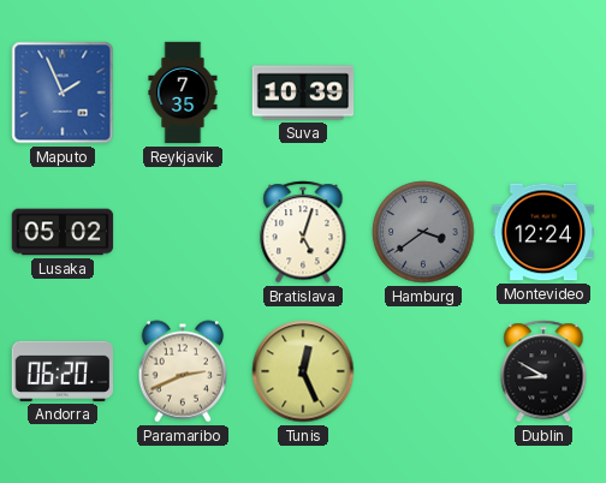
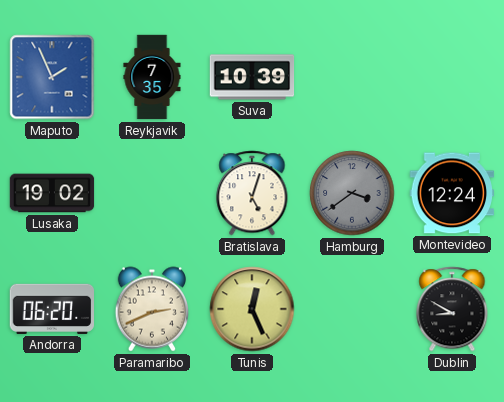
Lusaka: 05:02 -> 19:02
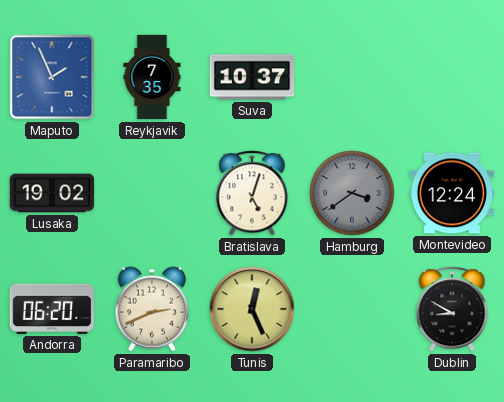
Suva: 10:39 -> 10:37
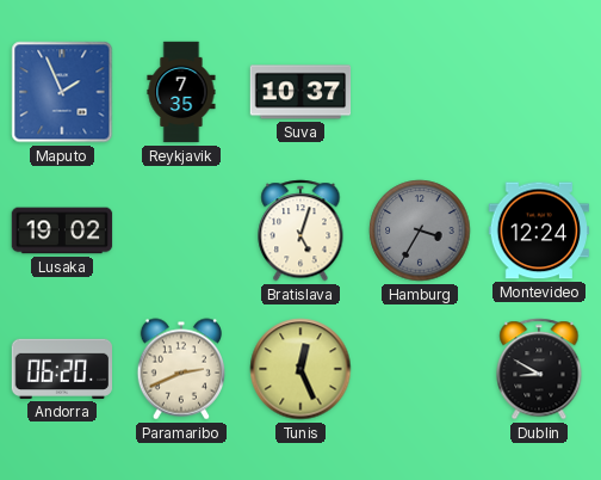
Hamburg: 3:39 -> 3:35
